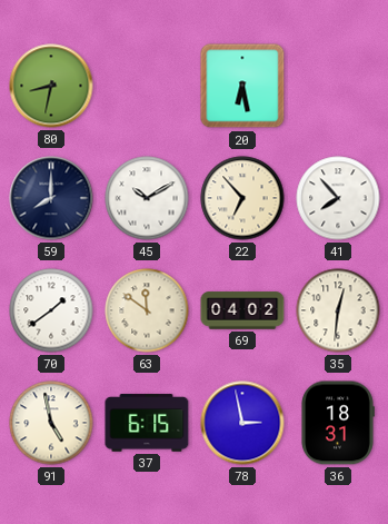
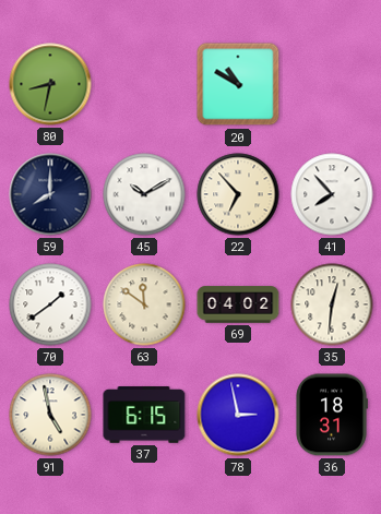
20: 6:28 -> 10:50
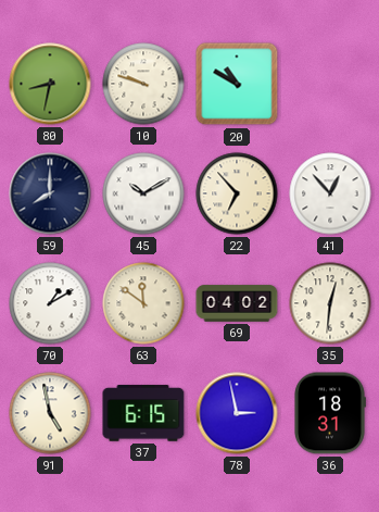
10: none -> 9:48
41: 7:53 -> 12:53
70: 1:39 -> 1:10
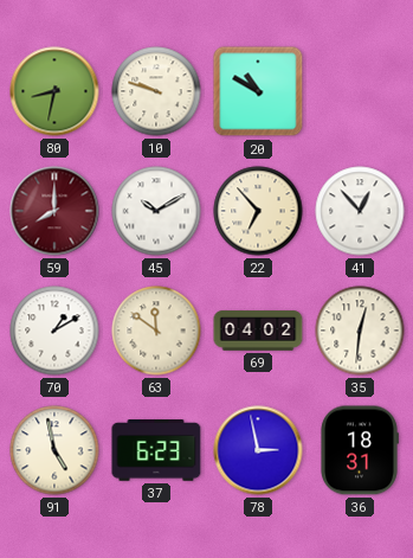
59 dial: navy -> burgundy
37: 6:15 -> 6:23
